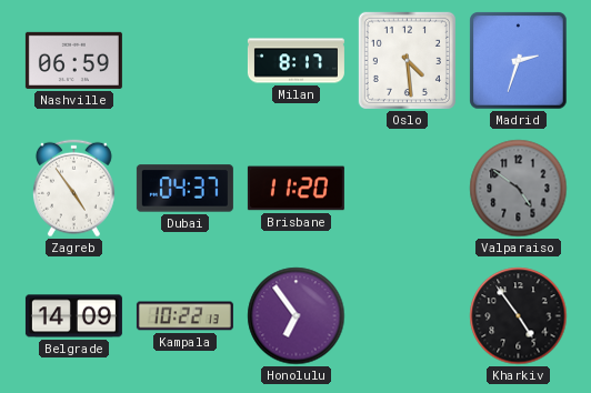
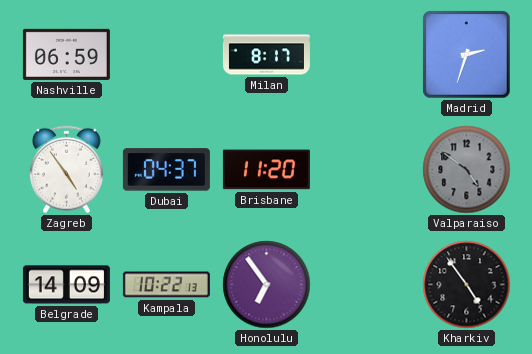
Oslo: 4:29 -> none
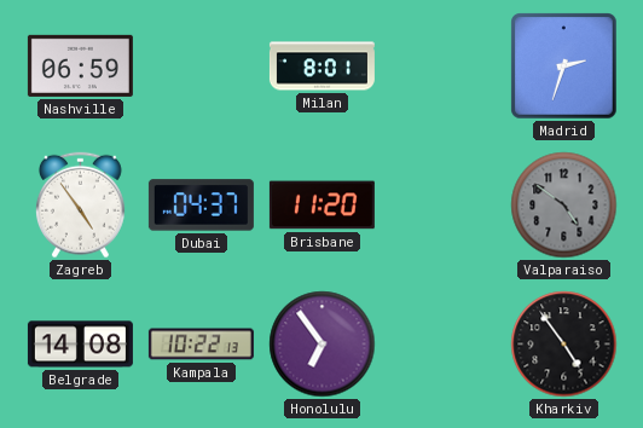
Milan: 8:17 -> 8:01
Belgrade: 14:09 -> 14:08
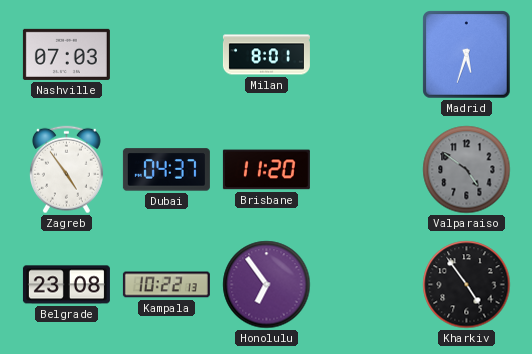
Nashville: 06:59 -> 07:03
Madrid: 2:33 -> 5:33
Belgrade: 14:08 -> 23:08
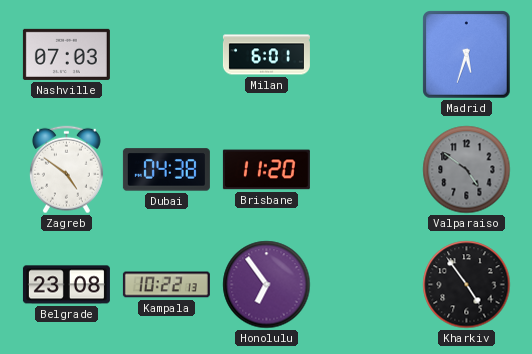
Milan: 8:01 -> 6:01
Zagreb: 4:54 -> 4:51
Dubai: 04:37 -> 04:38
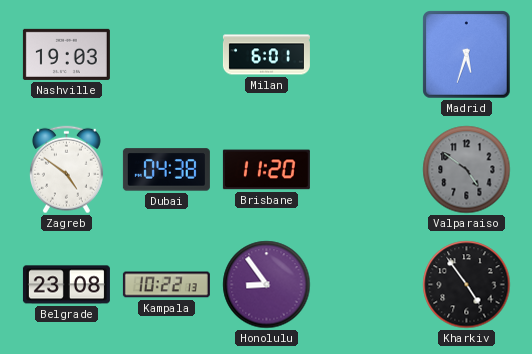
Nashville: 07:03 -> 19:03
Honolulu: 6:54 -> 8:54
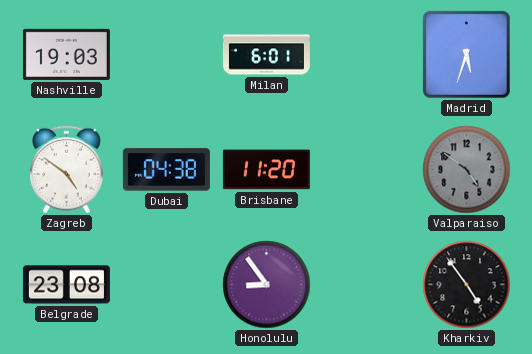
Kampala: 10:22 -> none
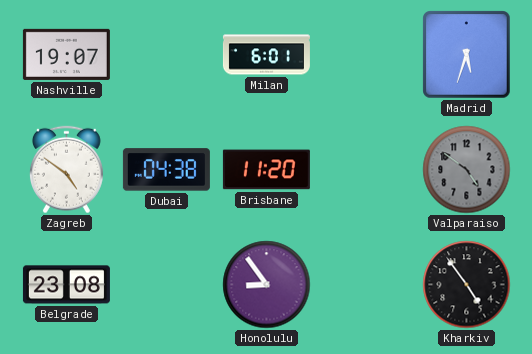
Nashville: 19:03 -> 19:07
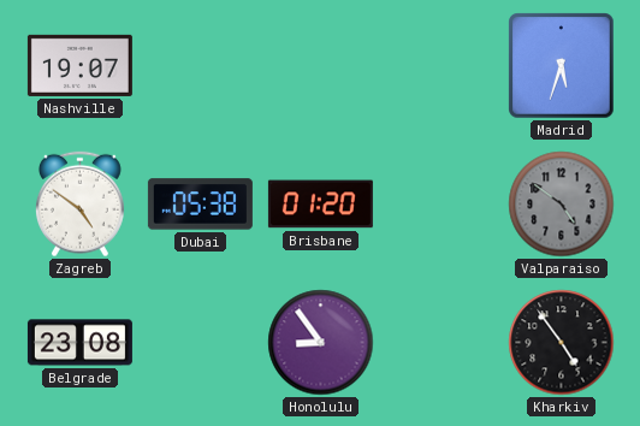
Milan: 6:01 -> none
Dubai: 04:38 -> 05:38
Brisbane: 11:20 -> 01:20
